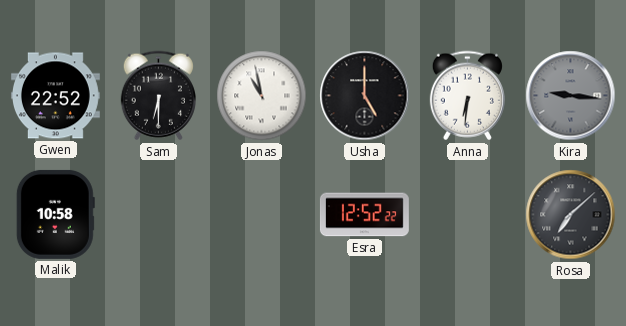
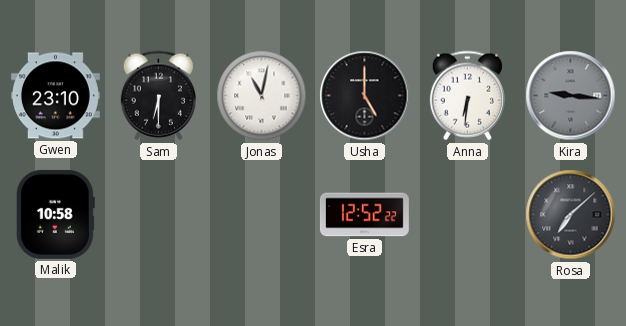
Gwen: 22:52 -> 23:10
Jonas: 10:58 -> 11:02
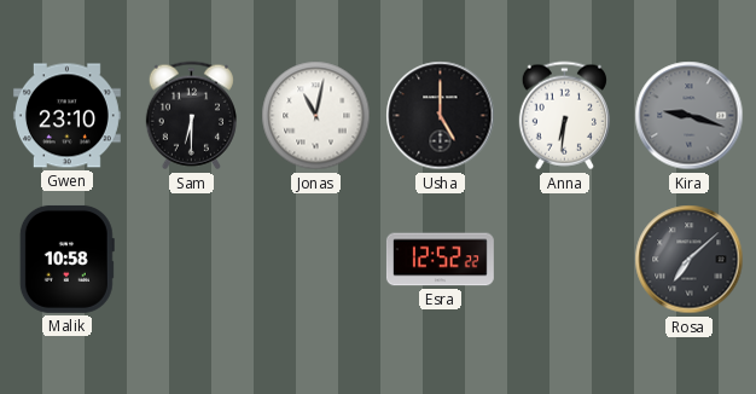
Kira: 9:16 -> 9:18
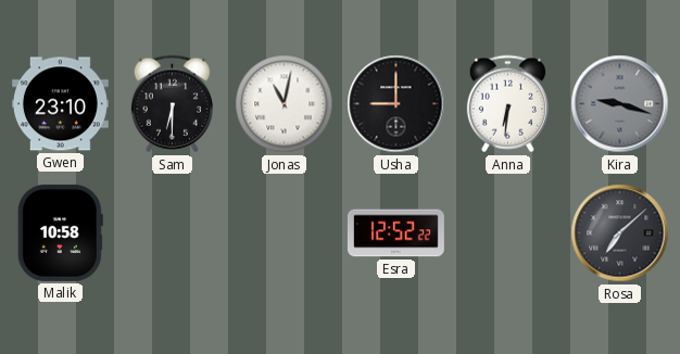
Usha: 5:00 -> 9:00
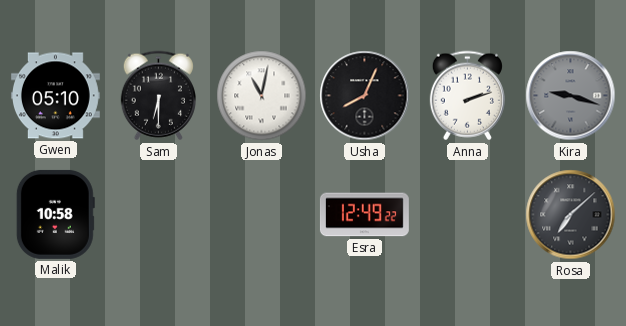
Gwen: 23:10 -> 05:10
Usha: 9:00 -> 8:04
Anna: 6:31 -> 2:12
Esra: 12:52 -> 12:49
